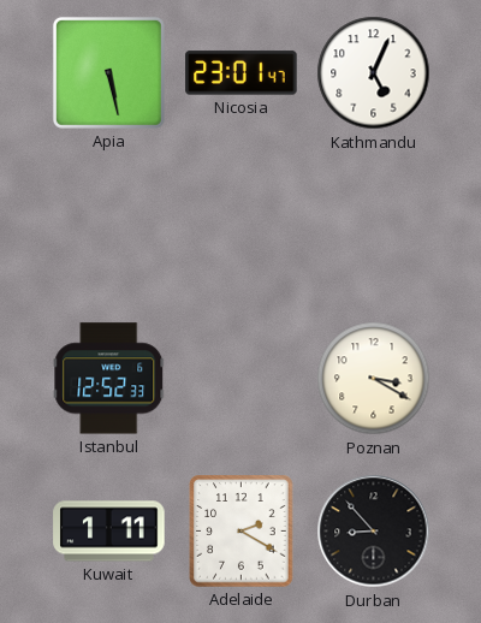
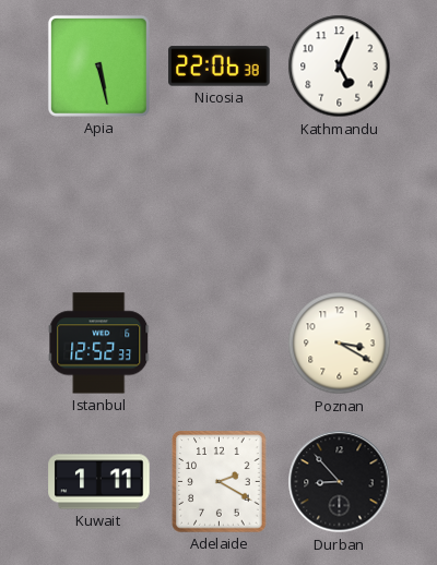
Nicosia: 23:01 -> 22:06
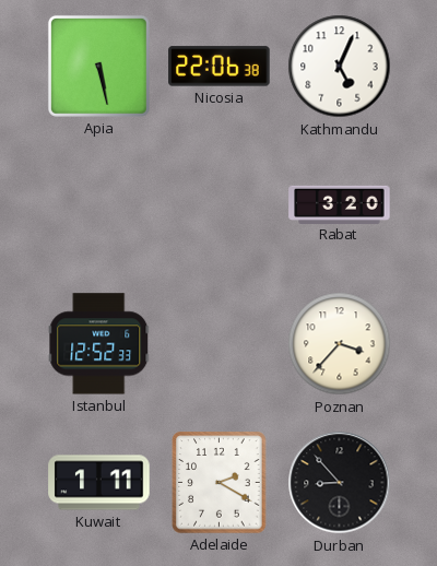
Rabat: none -> 3:20
Poznan: 3:20 -> 3:37
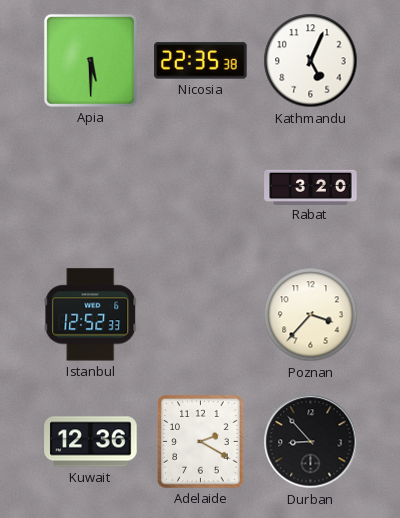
Apia: 5:28 -> 5:30
Nicosia: 22:06 -> 22:35
Kuwait: 1:11 -> 12:36
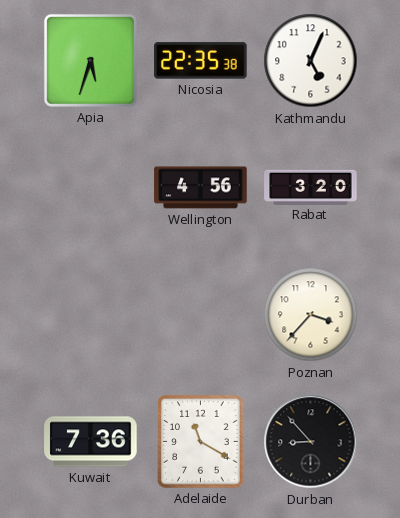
Apia: 5:30 -> 5:33
Wellington: none -> 4:56
Istanbul: 12:52 -> none
Kuwait: 12:36 -> 7:36
Adelaide: 2:20 -> 11:20
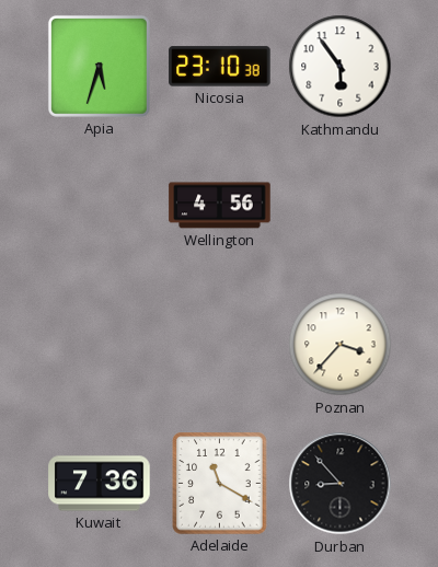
Nicosia: 22:35 -> 23:10
Kathmandu: 5:04 -> 5:54
Rabat: 3:20 -> none
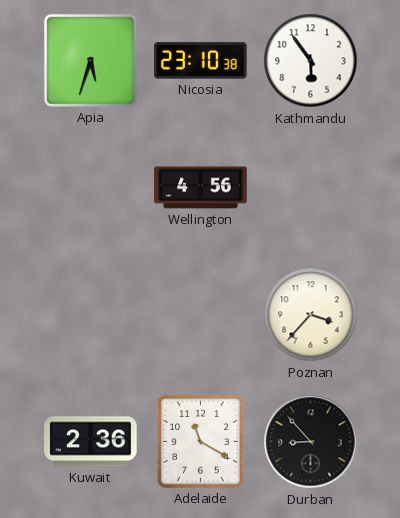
Kuwait: 7:36 -> 2:36
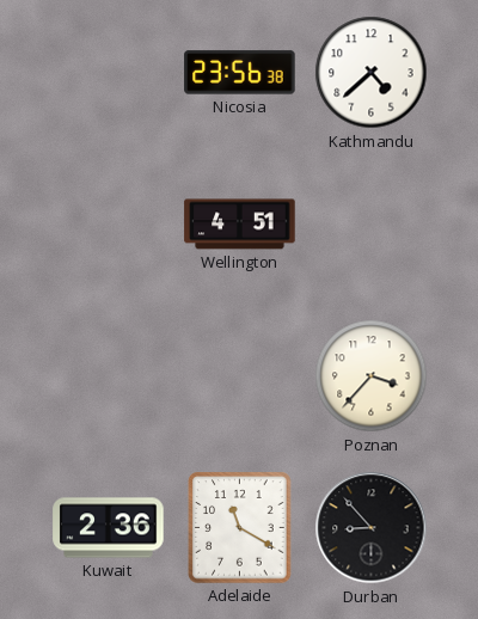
Apia: 5:33 -> none
Nicosia: 23:10 -> 23:56
Kathmandu: 5:54 -> 4:38
Wellington: 4:56 -> 4:51
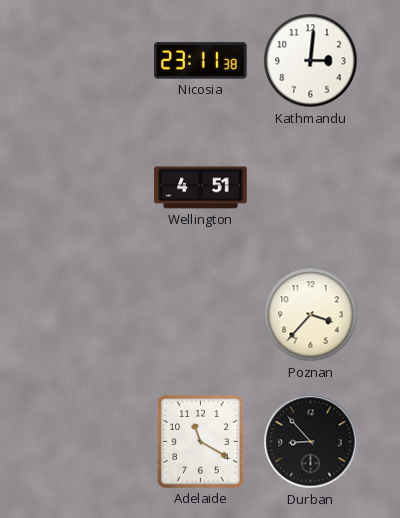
Nicosia: 23:56 -> 23:11
Kathmandu: 4:38 -> 3:01
Kuwait: 2:36 -> none
